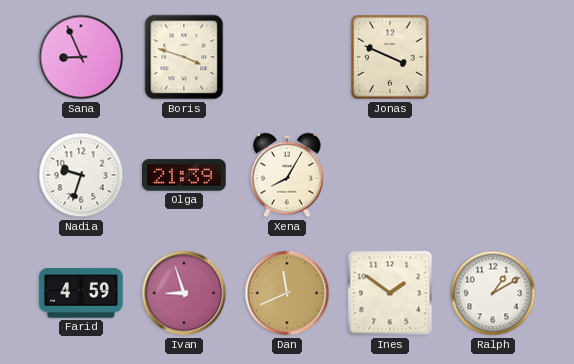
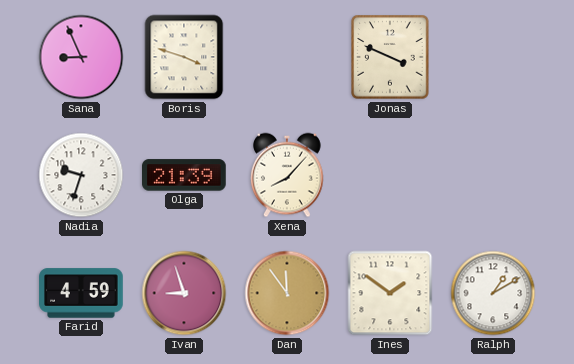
Xena: 8:05 -> 8:07
Dan: 11:41 -> 11:54
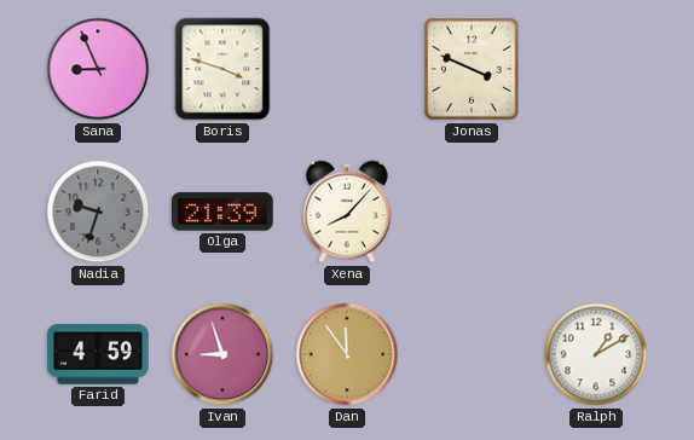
Nadia dial: white -> grey
Ines: 1:51 -> none
